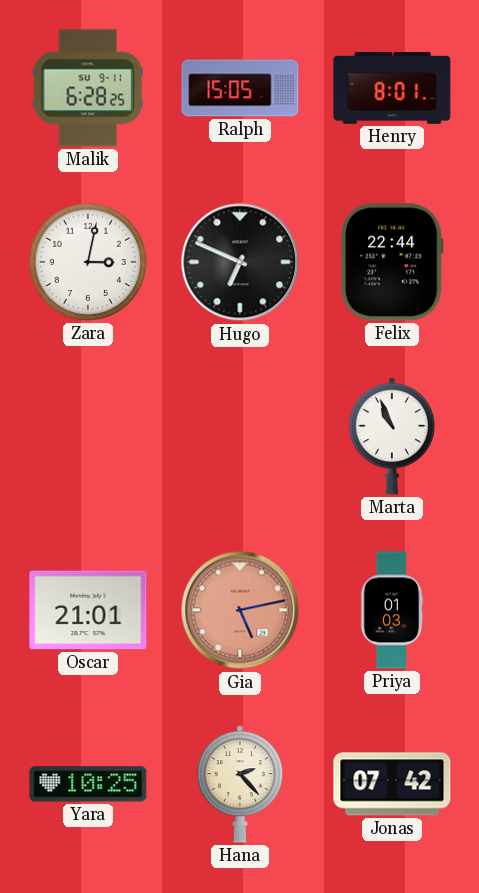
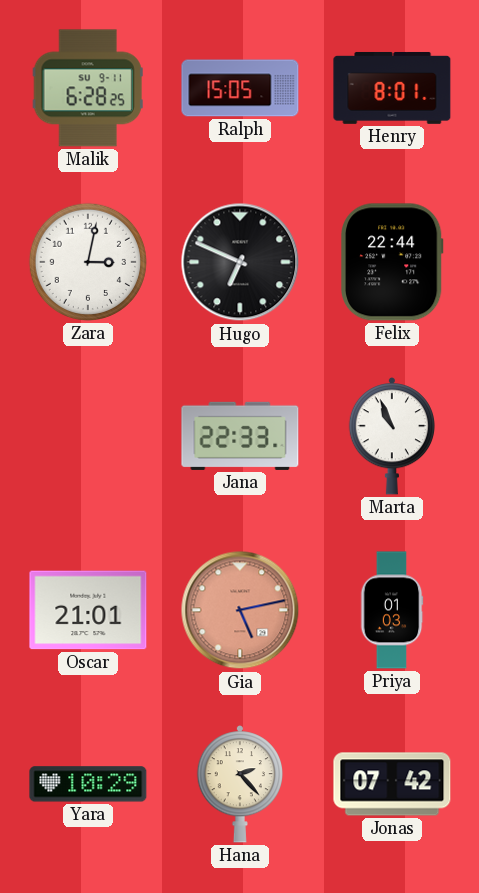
Jana: none -> 22:33
Yara: 10:25 -> 10:29
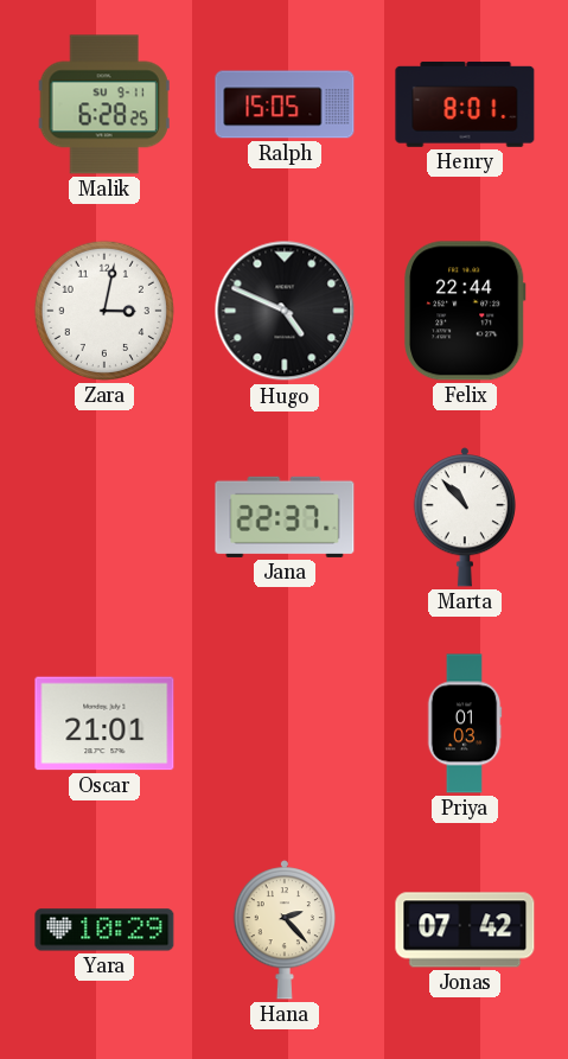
Hugo: 6:49 -> 4:49
Jana: 22:33 -> 22:37
Marta: 10:56 -> 10:53
Gia: 5:13 -> none
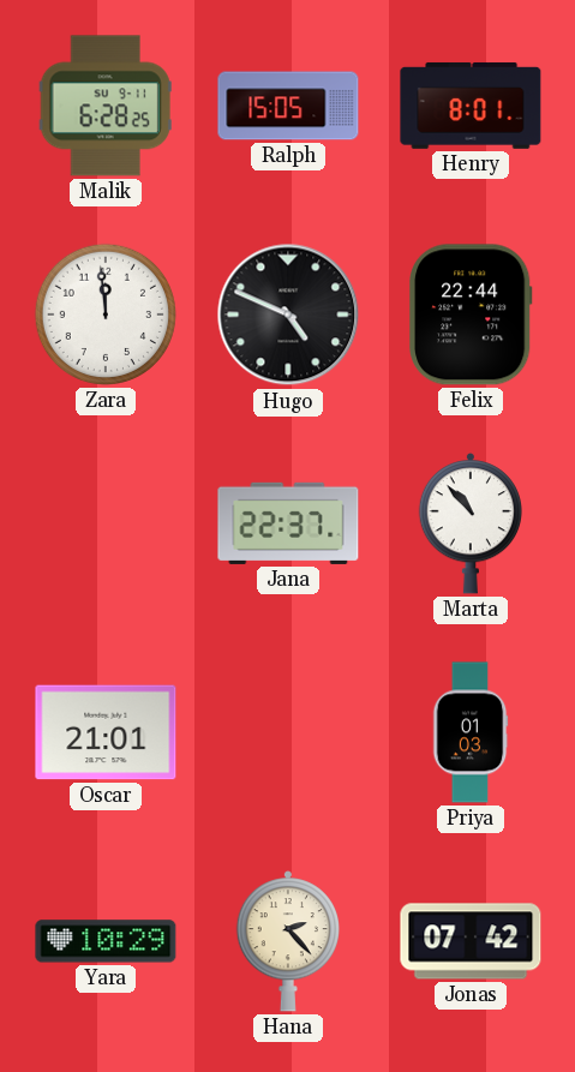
Zara: 3:02 -> 11:59
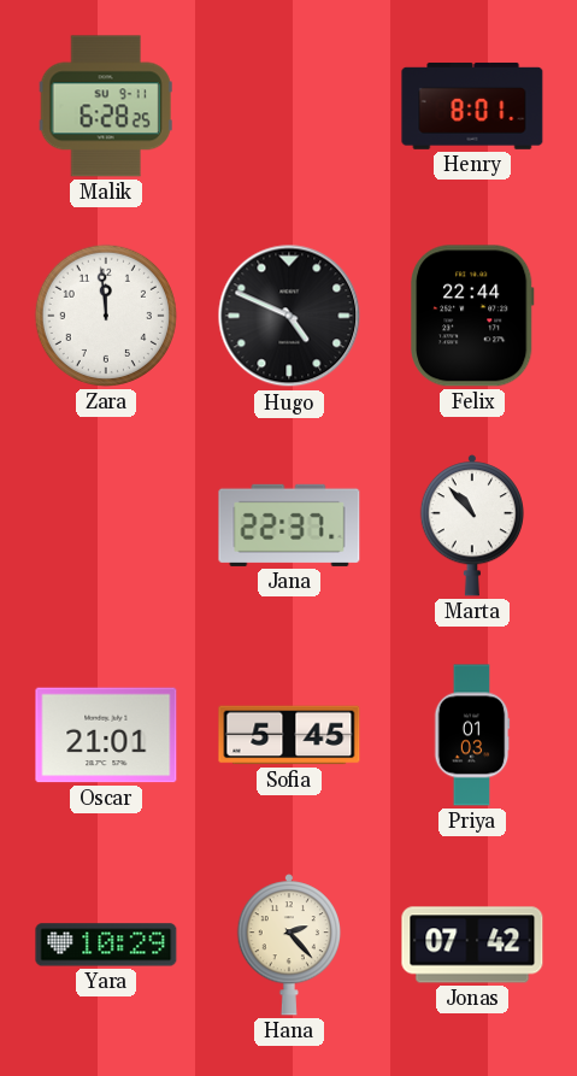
Ralph: 15:05 -> none
Sofia: none -> 5:45
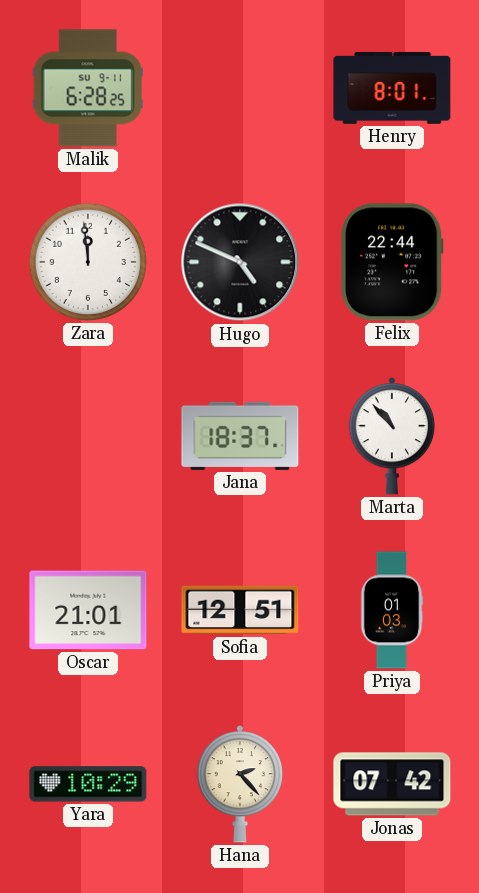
Jana: 22:37 -> 18:37
Sofia: 5:45 -> 12:51
